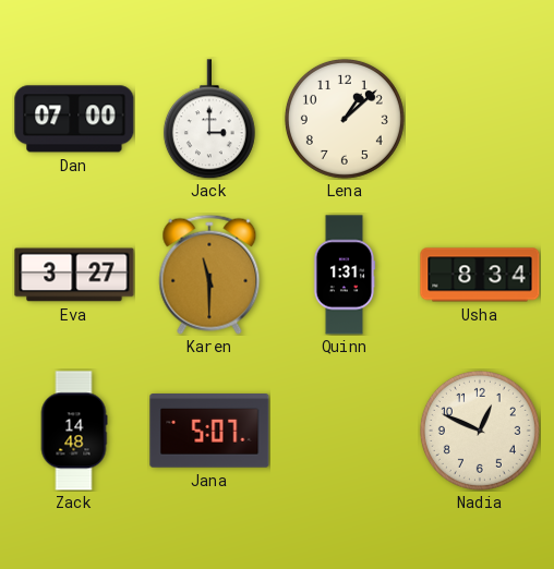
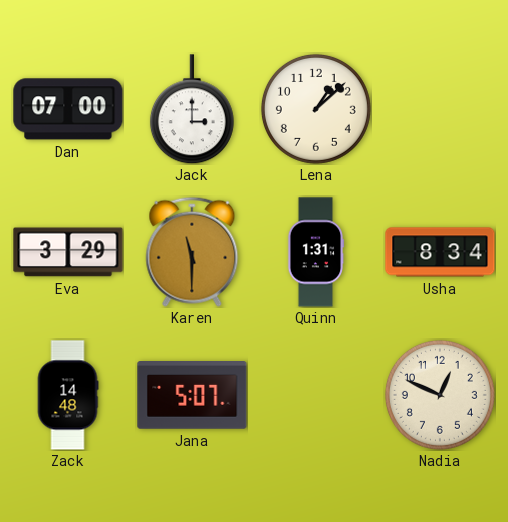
Eva: 3:27 -> 3:29
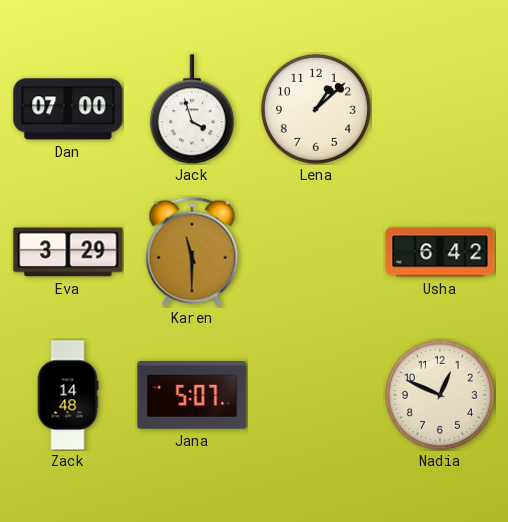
Jack: 3:00 -> 3:57
Quinn: 1:31 -> none
Usha: 8:34 -> 6:42
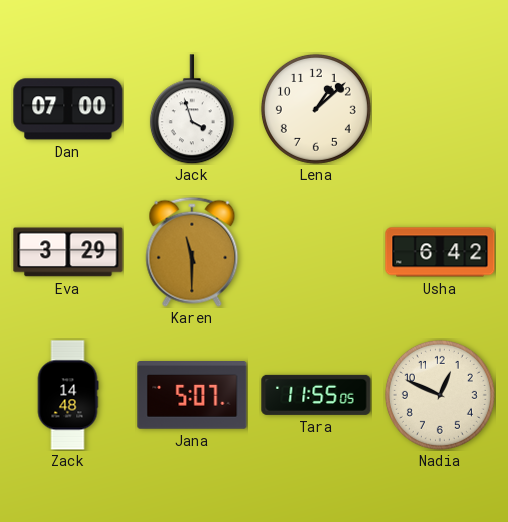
Tara: none -> 11:55
